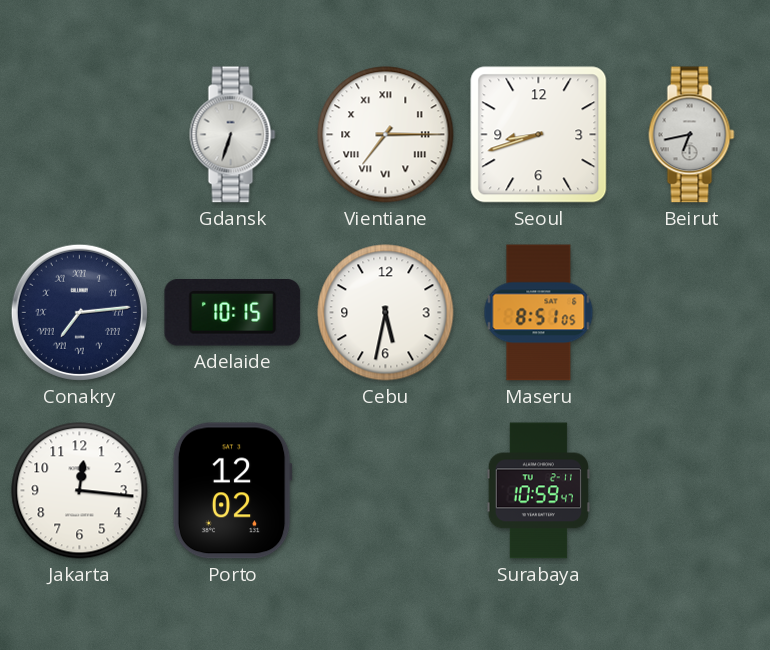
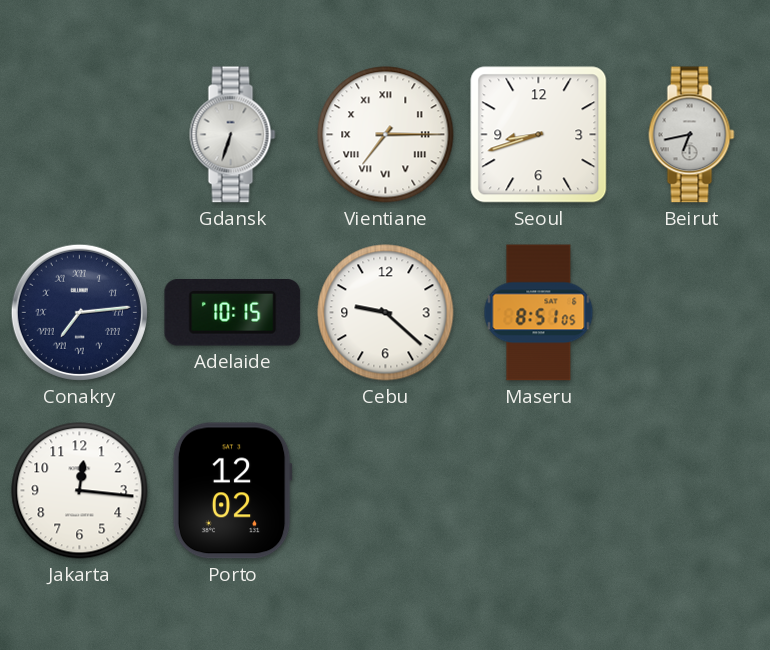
Cebu: 5:32 -> 9:22
Surabaya: 10:59 -> none
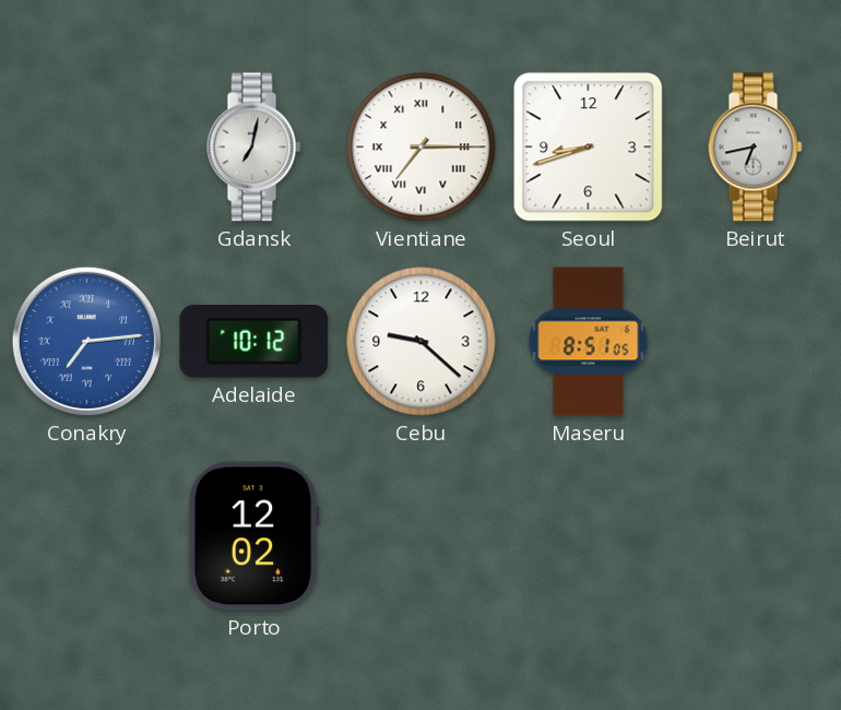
Gdansk: 6:33 -> 7:02
Conakry dial: navy -> blue
Adelaide: 10:15 -> 10:12
Jakarta: 12:16 -> none
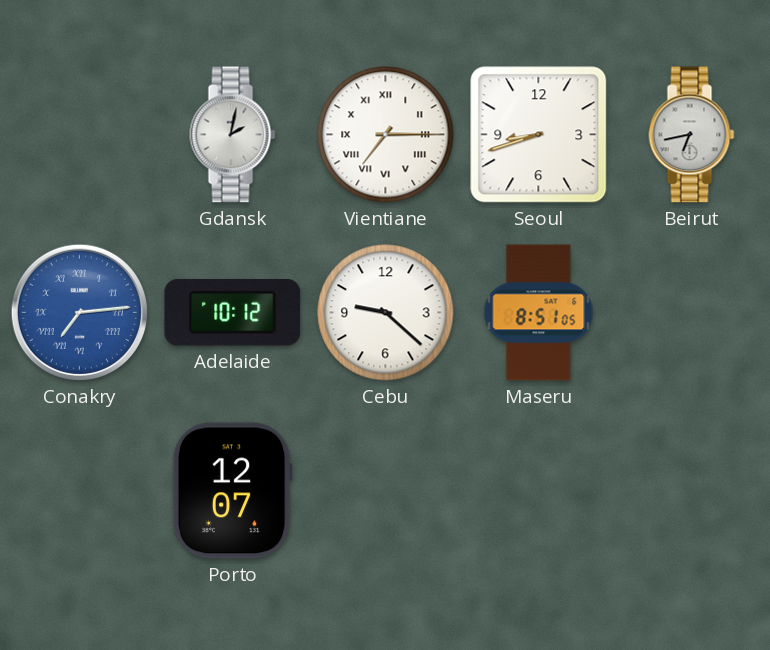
Gdansk: 7:02 -> 2:02
Porto: 12:02 -> 12:07
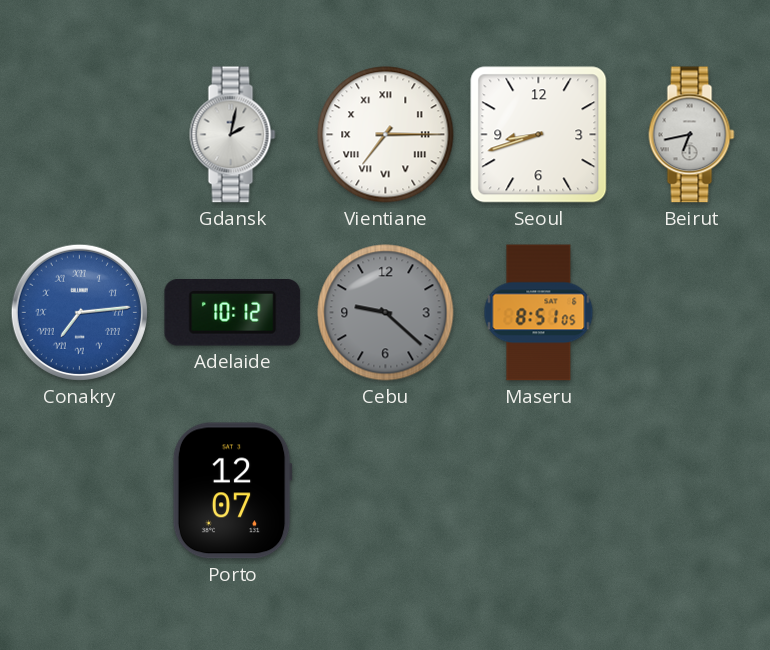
Cebu dial: white -> grey
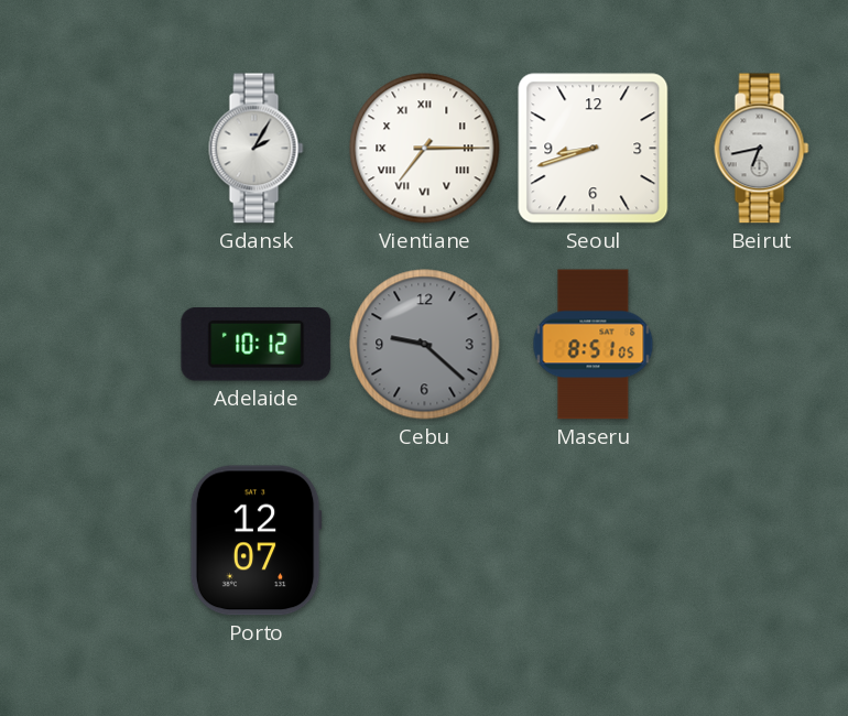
Gdansk: 2:02 -> 2:05
Conakry: 7:14 -> none
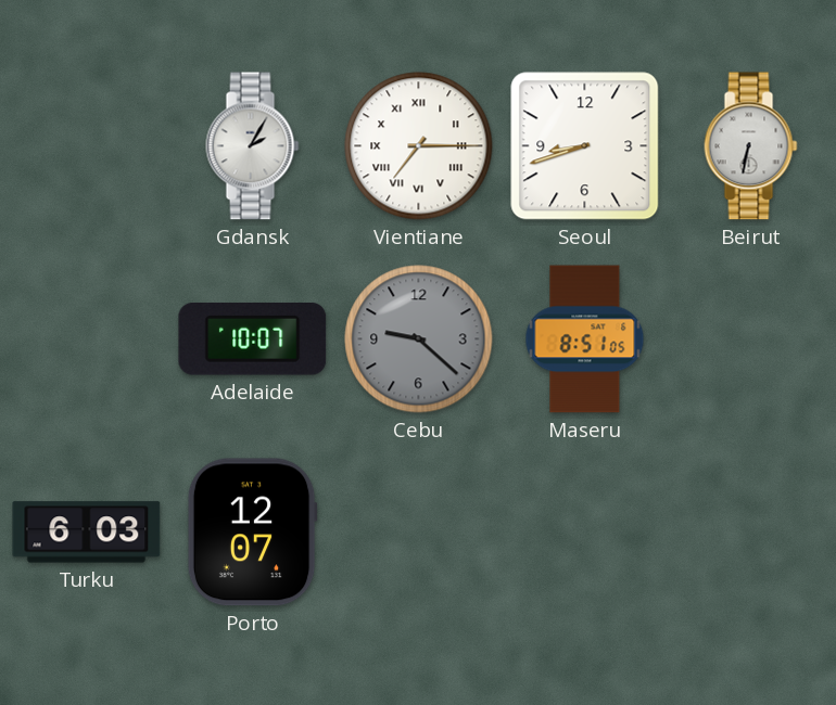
Beirut: 6:43 -> 6:32
Adelaide: 10:12 -> 10:07
Turku: none -> 6:03
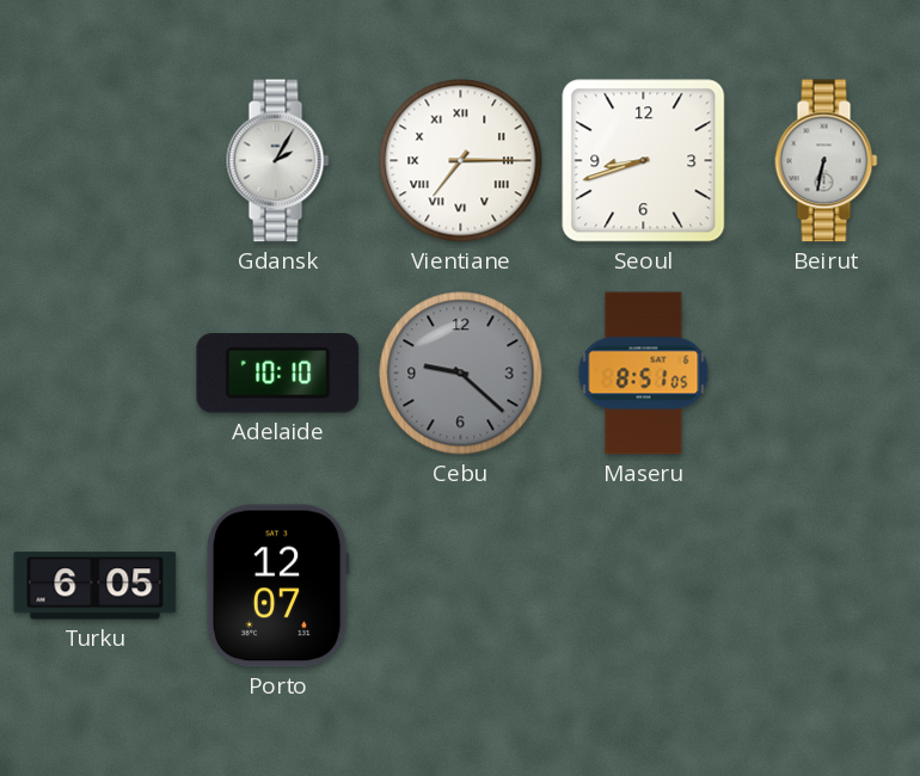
Adelaide: 10:07 -> 10:10
Turku: 6:03 -> 6:05
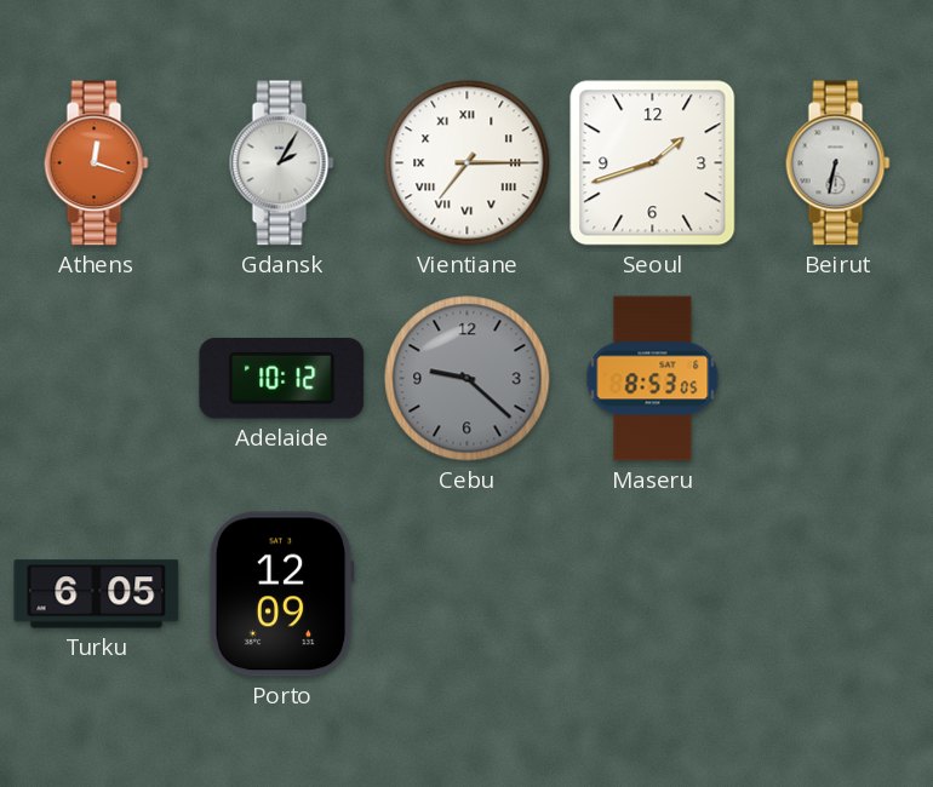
Athens: none -> 12:18
Seoul: 8:42 -> 1:42
Adelaide: 10:10 -> 10:12
Maseru: 8:51 -> 8:53
Porto: 12:07 -> 12:09
